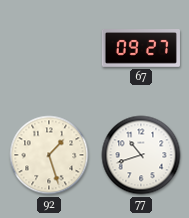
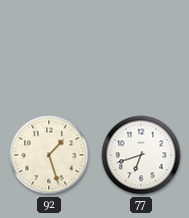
67: 09:27 -> none
77: 10:42 -> 6:42
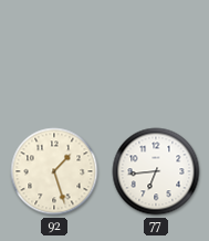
77: 6:42 -> 6:44
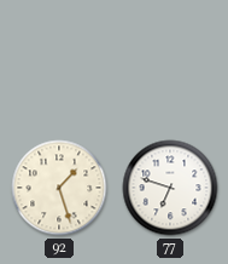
77: 6:44 -> 6:48
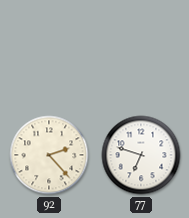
92: 1:27 -> 2:23
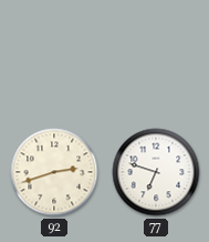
92: 2:23 -> 2:42
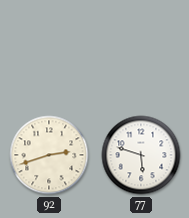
77: 6:48 -> 5:48
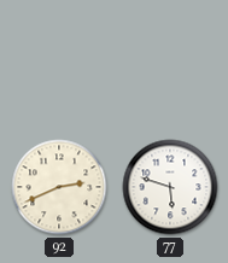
92: 2:42 -> 2:41
